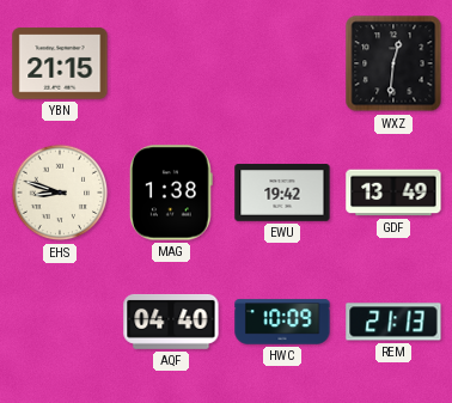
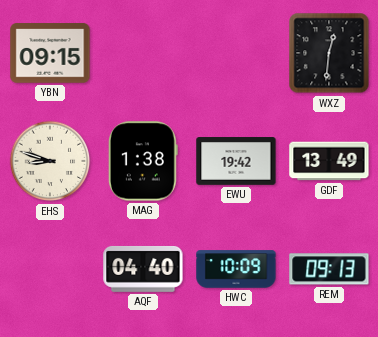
YBN: 21:15 -> 09:15
REM: 21:13 -> 09:13
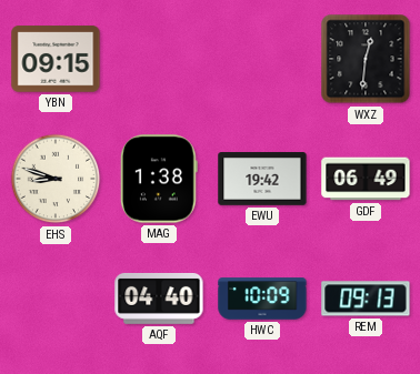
GDF: 13:49 -> 06:49
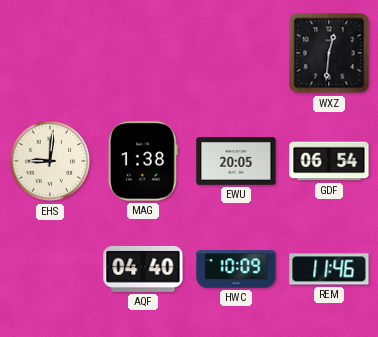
YBN: 09:15 -> none
EHS: 8:48 -> 9:01
EWU: 19:42 -> 20:05
GDF: 06:49 -> 06:54
REM: 09:13 -> 11:46
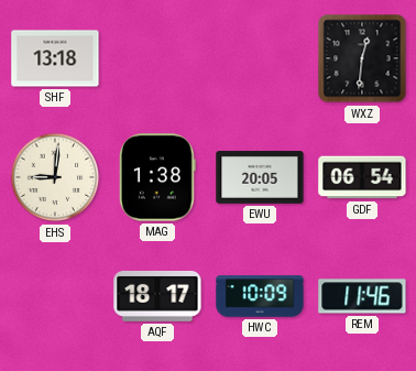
SHF: none -> 13:18
AQF: 04:40 -> 18:17
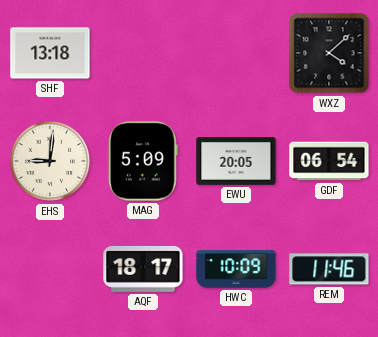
WXZ: 12:31 -> 4:08
MAG: 1:38 -> 5:09
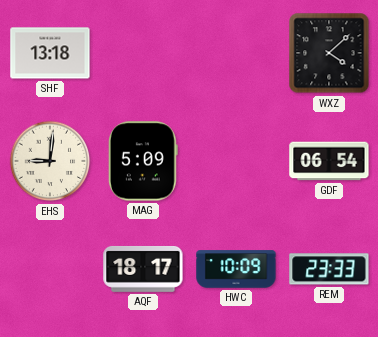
EWU: 20:05 -> none
REM: 11:46 -> 23:33
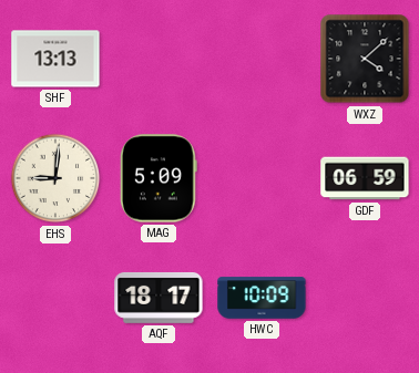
SHF: 13:18 -> 13:13
GDF: 06:54 -> 06:59
REM: 23:33 -> none
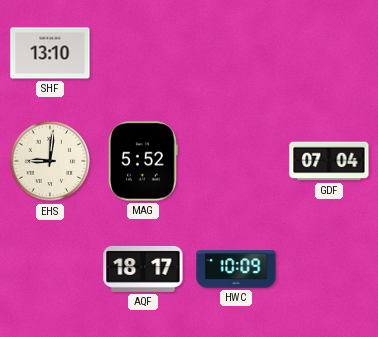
SHF: 13:13 -> 13:10
WXZ: 4:08 -> none
MAG: 5:09 -> 5:52
GDF: 06:59 -> 07:04
